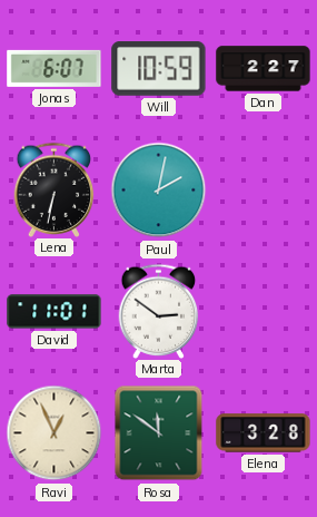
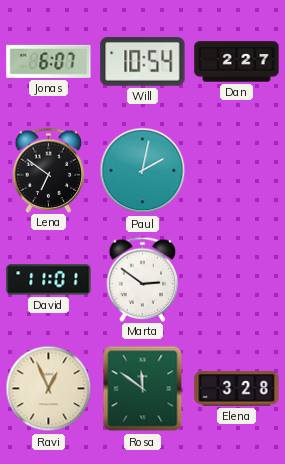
Will: 10:59 -> 10:54
Lena: 6:32 -> 6:51
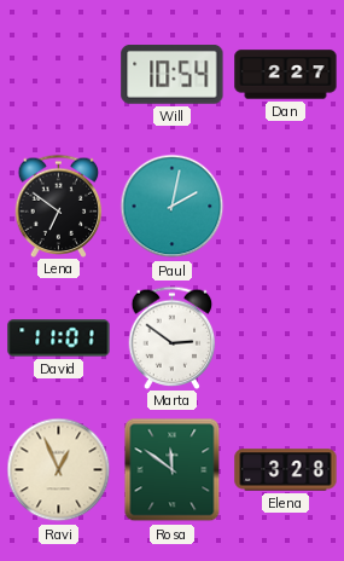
Jonas: 6:07 -> none
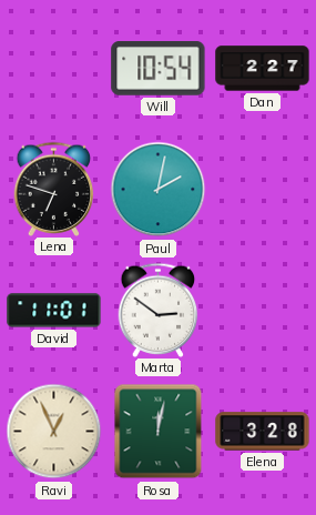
Lena: 6:51 -> 6:48
Rosa: 11:51 -> 12:02
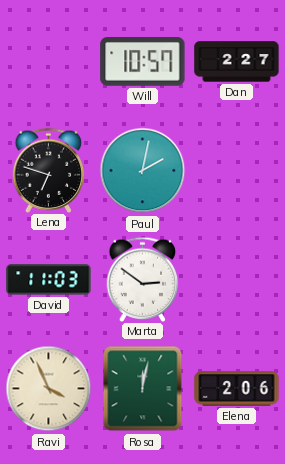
Will: 10:54 -> 10:57
David: 11:01 -> 11:03
Ravi: 12:56 -> 3:56
Elena: 3:28 -> 2:06
